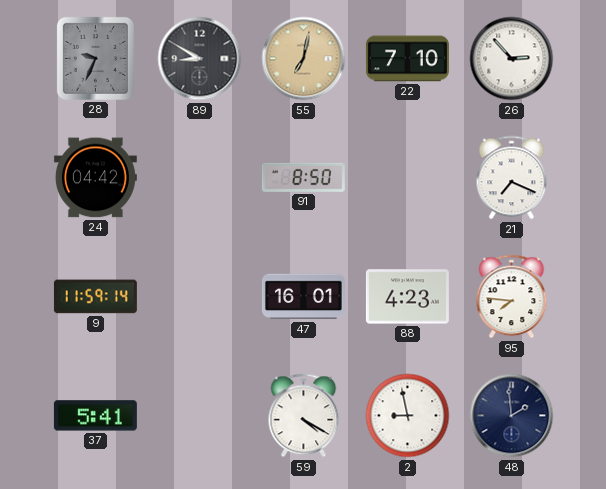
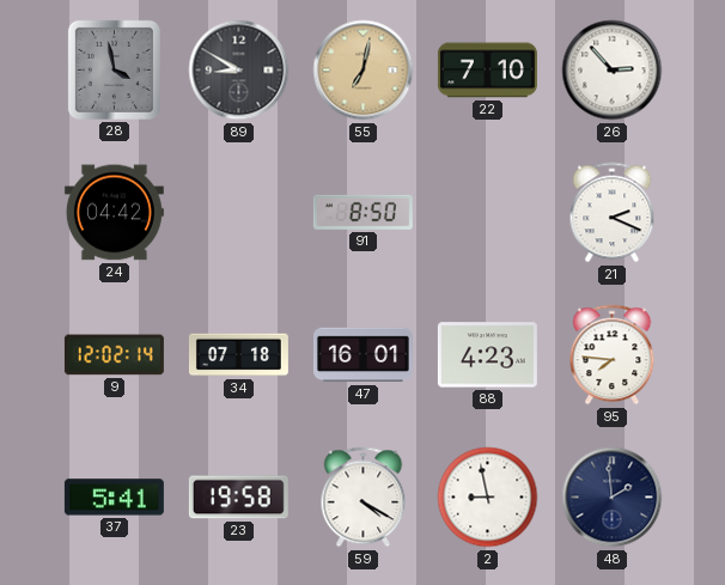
28: 9:34 -> 3:58
21: 7:19 -> 2:19
9: 11:59 -> 12:02
34: none -> 07:18
23: none -> 19:58
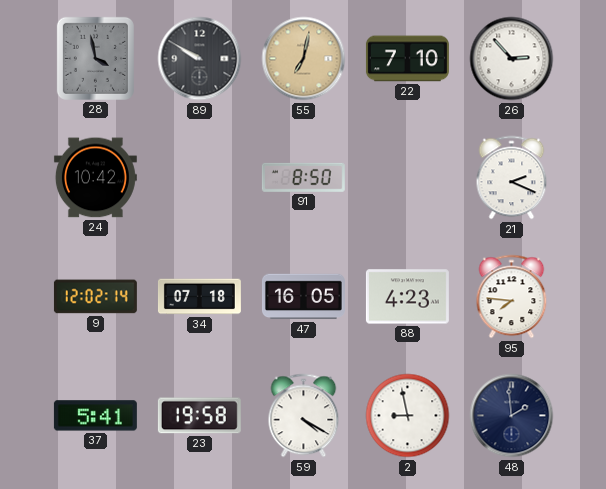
89: 8:50 -> 9:50
24: 04:42 -> 10:42
47: 16:01 -> 16:05
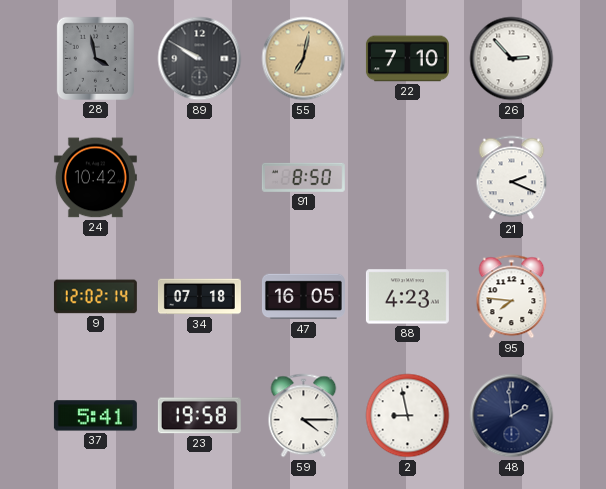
59: 4:20 -> 4:15
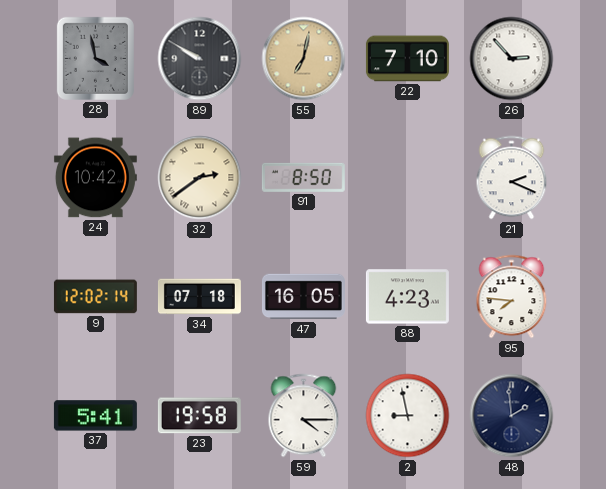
32: none -> 2:39
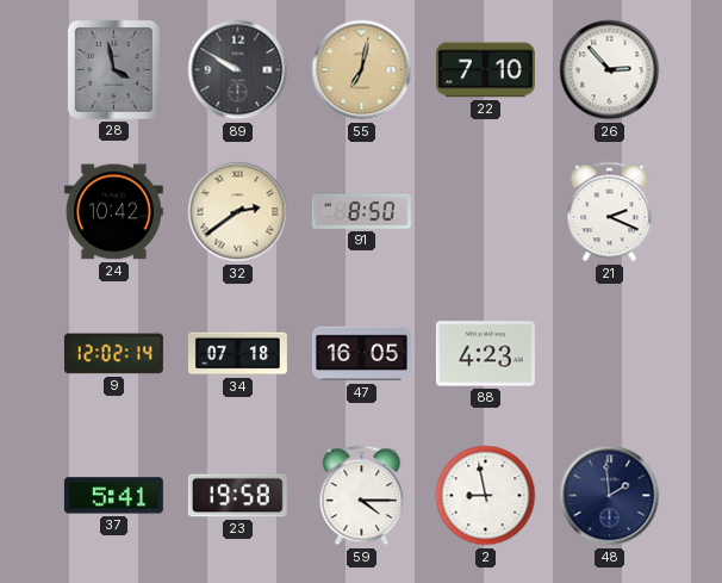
95: 7:46 -> none
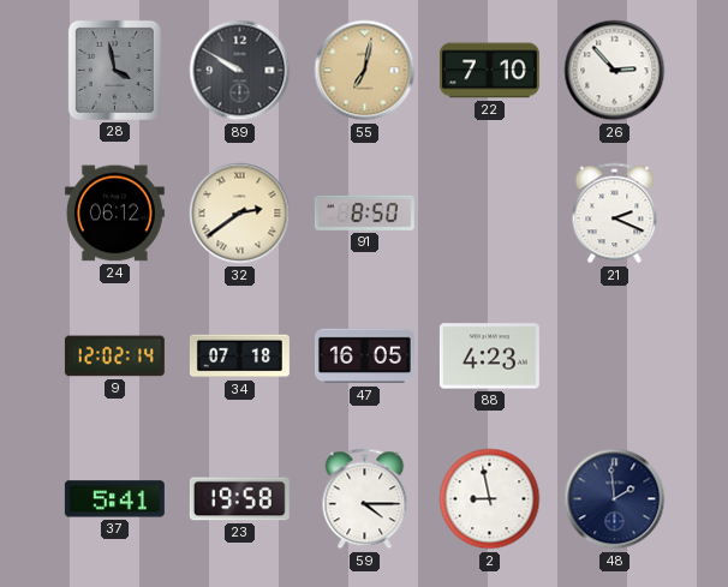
24: 10:42 -> 06:12
